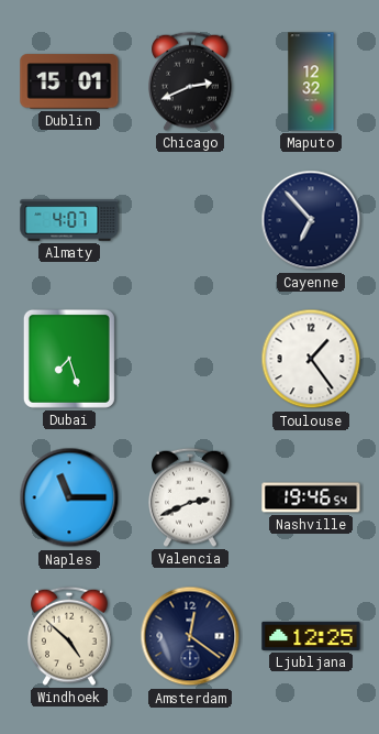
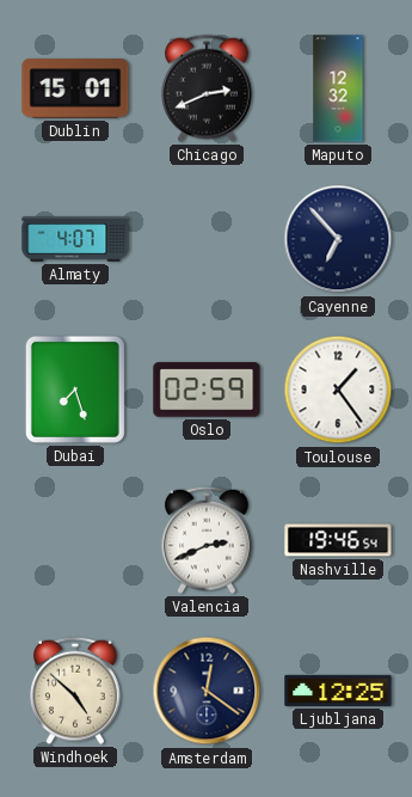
Oslo: none -> 02:59
Naples: 11:15 -> none
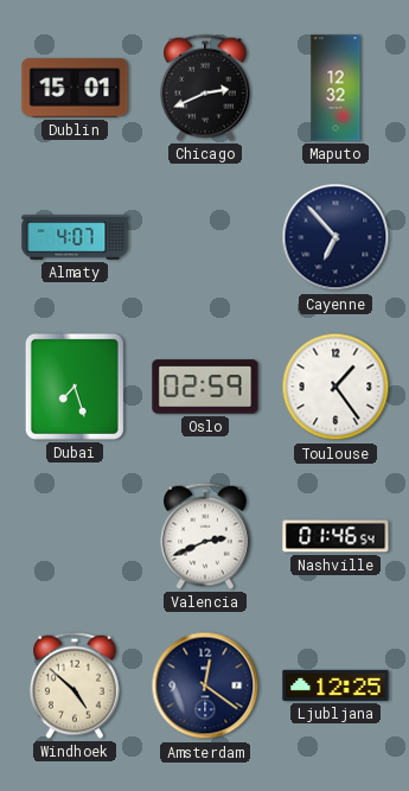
Nashville: 19:46 -> 01:46
